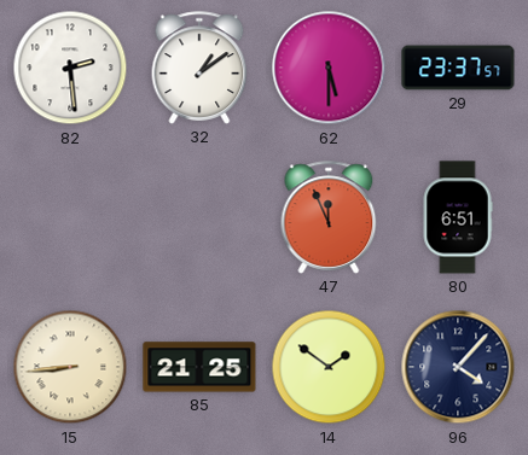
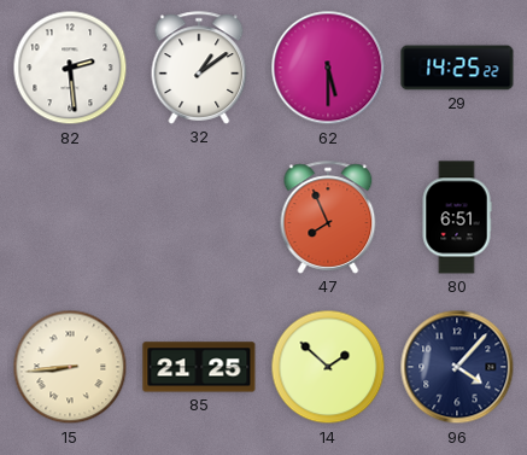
29: 23:37 -> 14:25
47: 11:56 -> 7:56
14: 1:51 -> 1:52
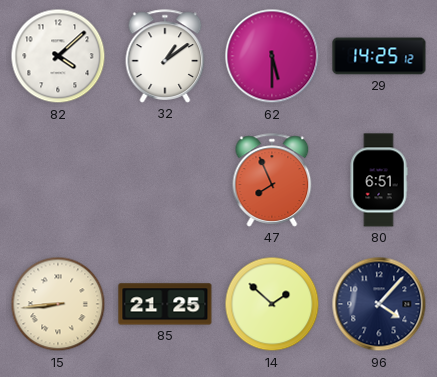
82: 2:29 -> 4:08
29: 14:25:22 -> 14:25:12
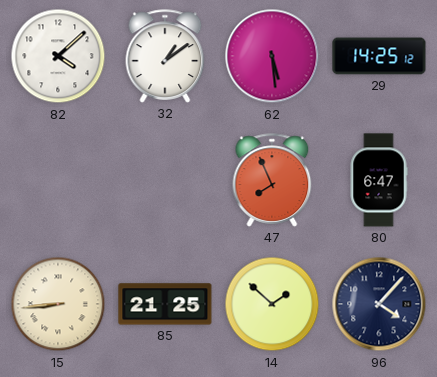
62: 5:30 -> 5:29
80: 6:51 -> 6:47
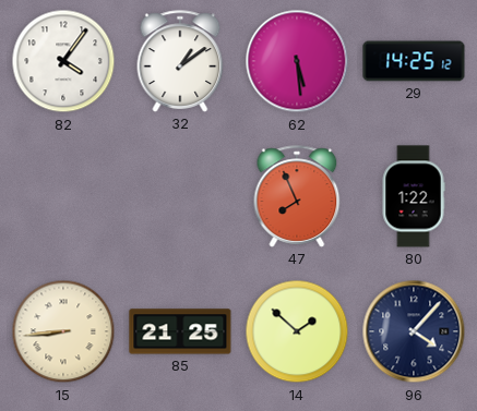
82: 4:08 -> 4:06
80: 6:47 -> 1:22
